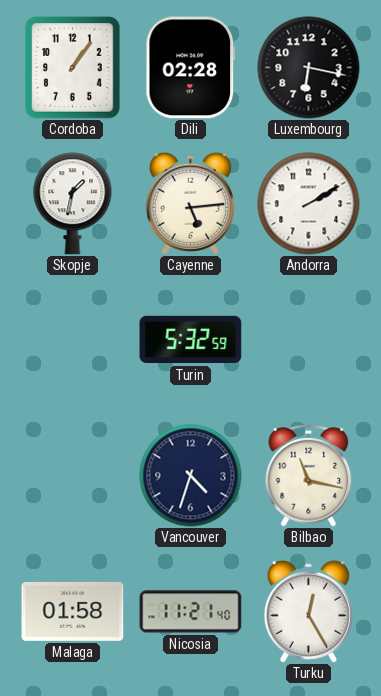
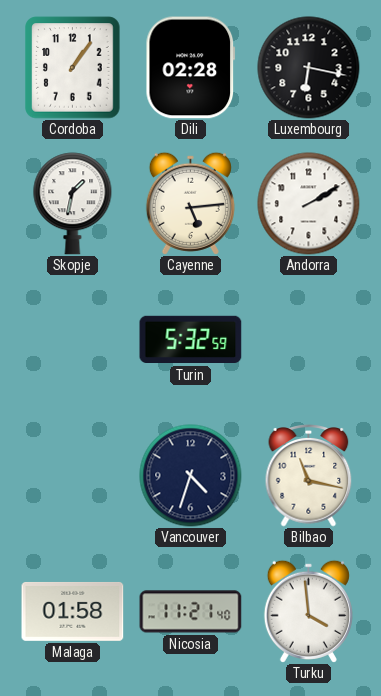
Turku: 12:25 -> 3:59
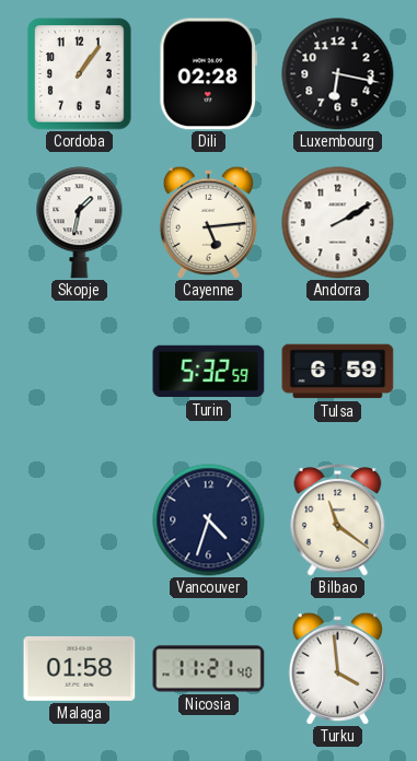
Tulsa: none -> 6:59
Bilbao: 11:17 -> 11:21
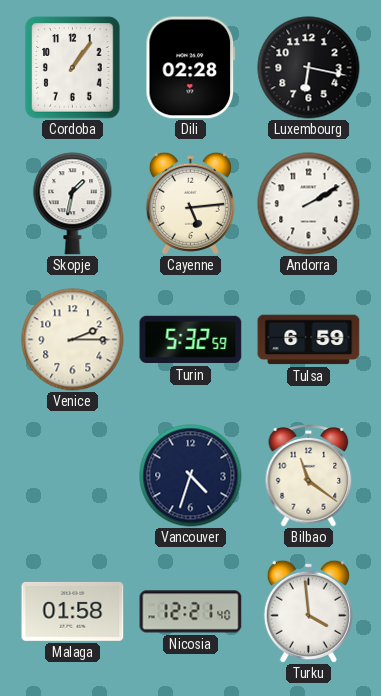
Venice: none -> 2:15
Nicosia: 11:21 -> 12:21
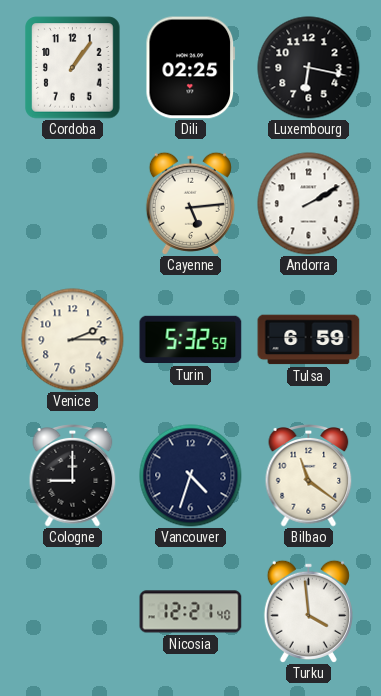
Dili: 02:28 -> 02:25
Skopje: 1:32 -> none
Cologne: none -> 9:00
Malaga: 01:58 -> none
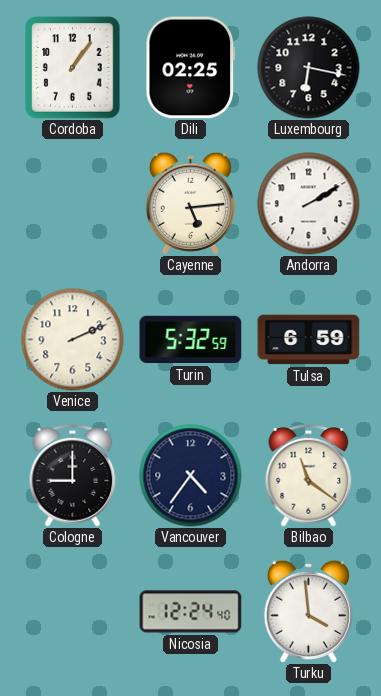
Venice: 2:15 -> 2:11
Vancouver: 4:33 -> 4:36
Nicosia: 12:21 -> 12:24
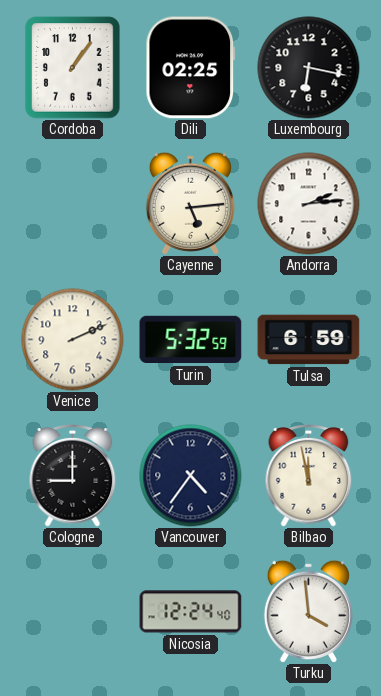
Andorra: 2:10 -> 2:14
Bilbao: 11:21 -> 11:58
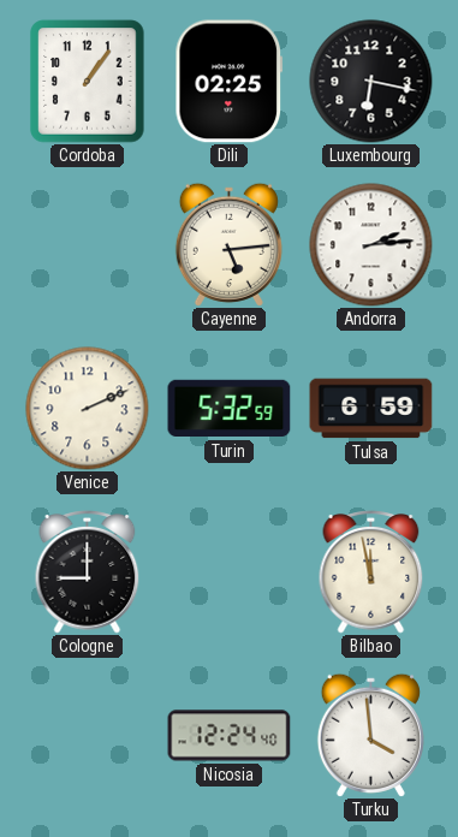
Vancouver: 4:36 -> none
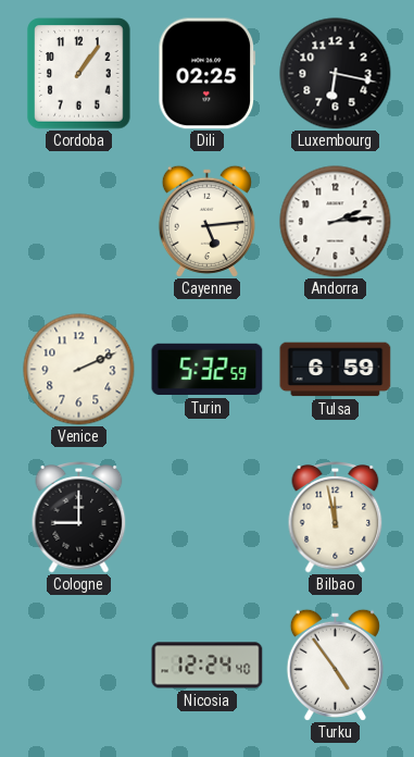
Turku: 3:59 -> 4:54
